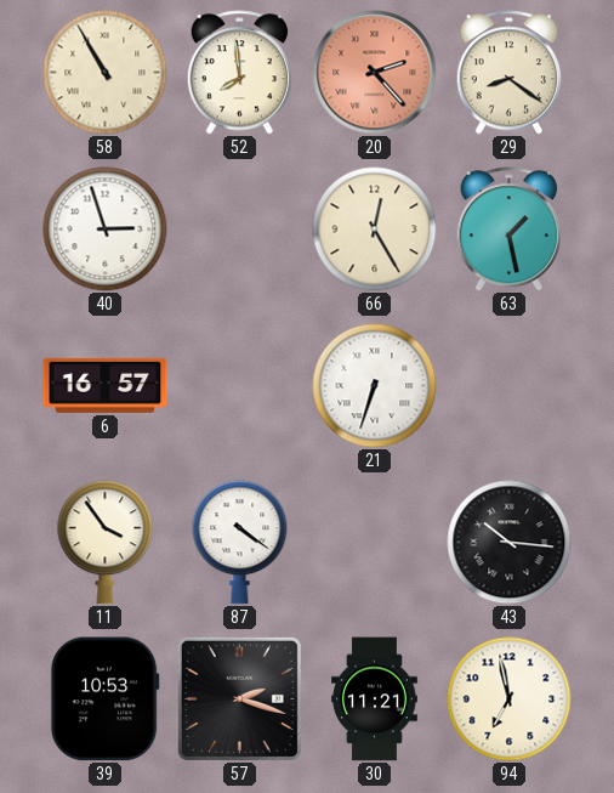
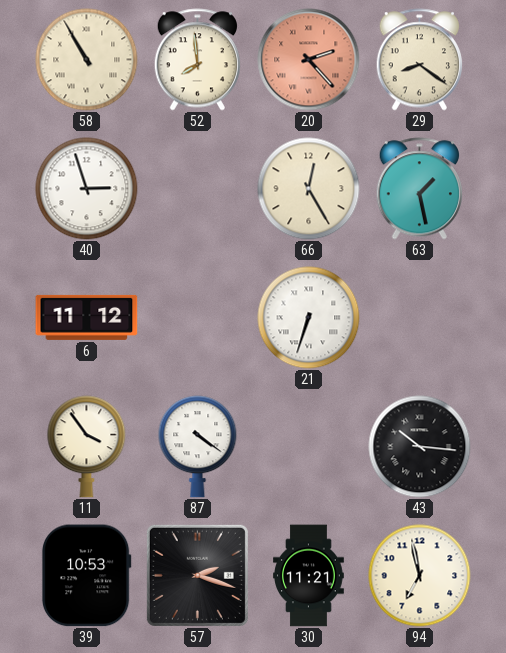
6: 16:57 -> 11:12
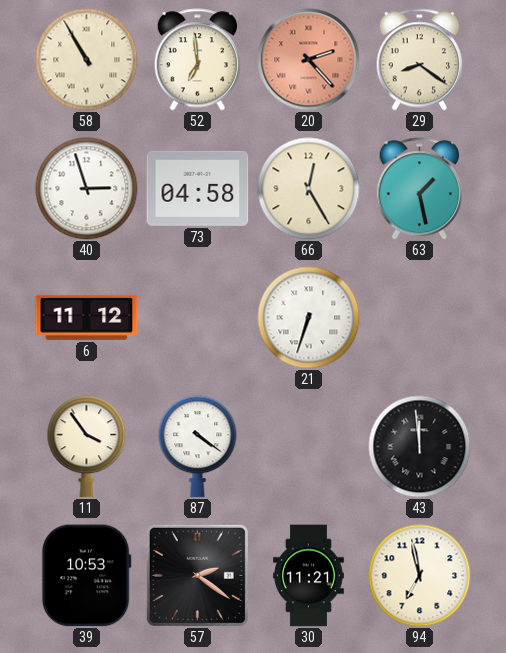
52: 7:59 -> 6:59
73: none -> 04:58
43: 10:16 -> 11:59
57: 2:18 -> 2:21
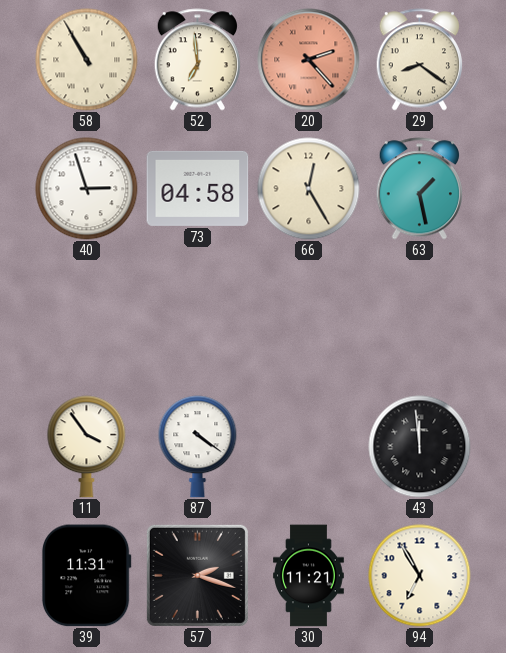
6: 11:12 -> none
21: 6:33 -> none
39: 10:53 -> 11:31
57: 2:21 -> 2:18
94: 6:58 -> 6:55
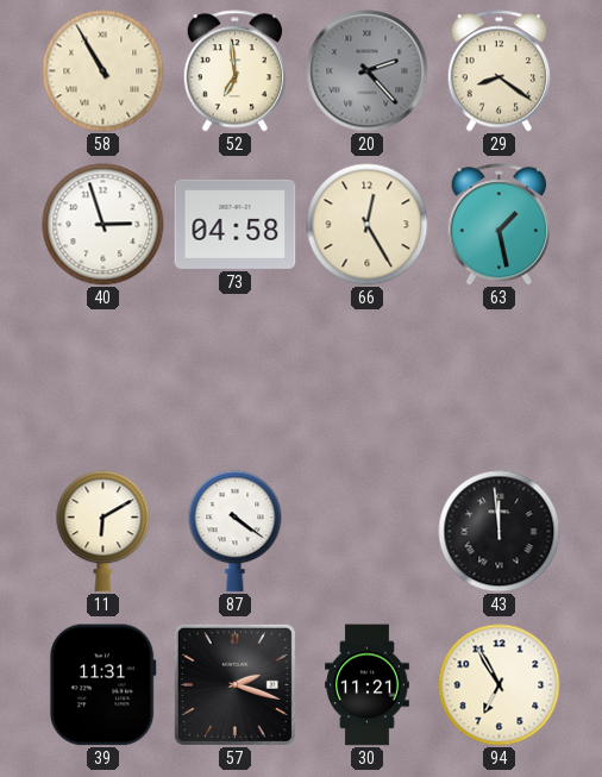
20 dial: salmon -> grey
11: 3:54 -> 6:10
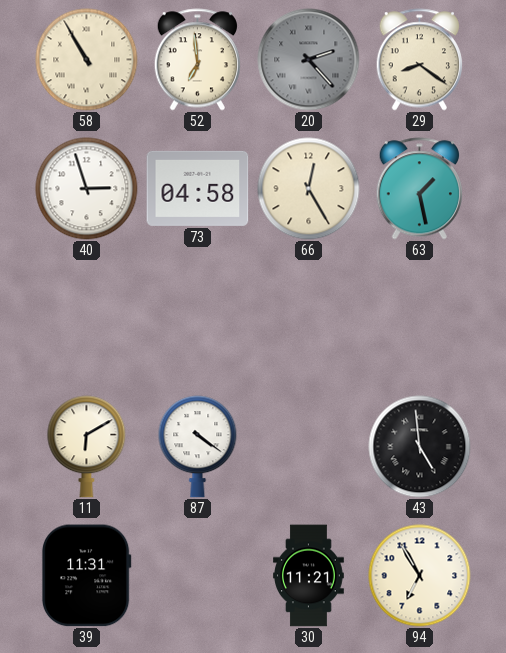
43: 11:59 -> 4:59
57: 2:18 -> none
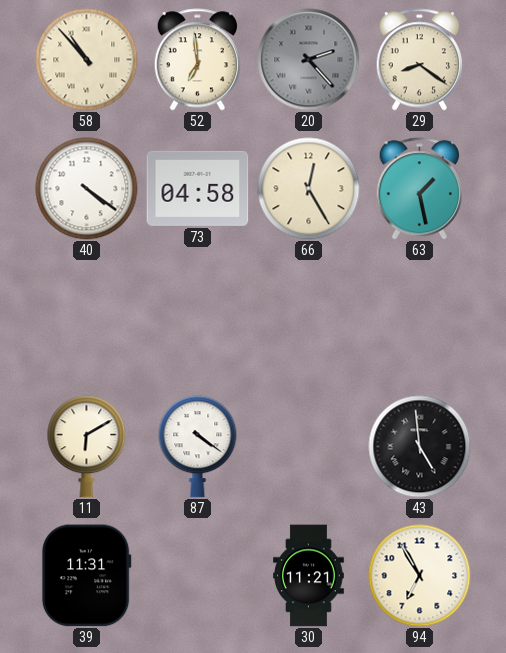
58: 10:55 -> 10:53
40: 2:57 -> 4:21
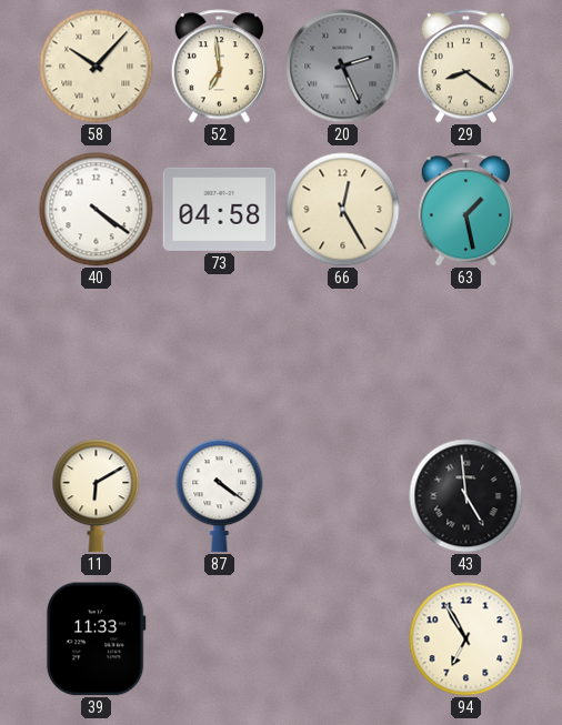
58: 10:53 -> 10:07
20: 2:23 -> 2:26
39: 11:31 -> 11:33
30: 11:21 -> none
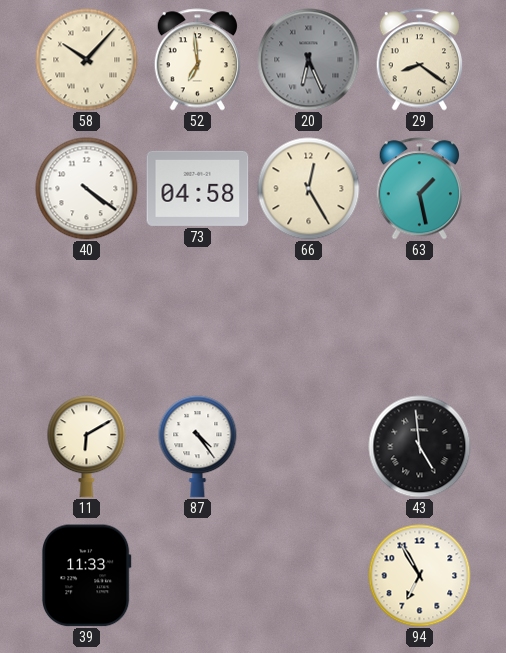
20: 2:26 -> 6:26
87: 4:21 -> 4:24
